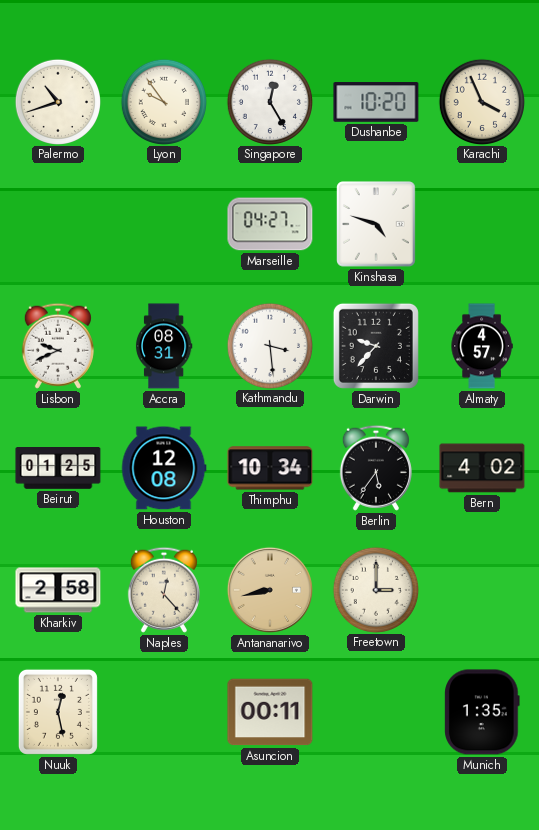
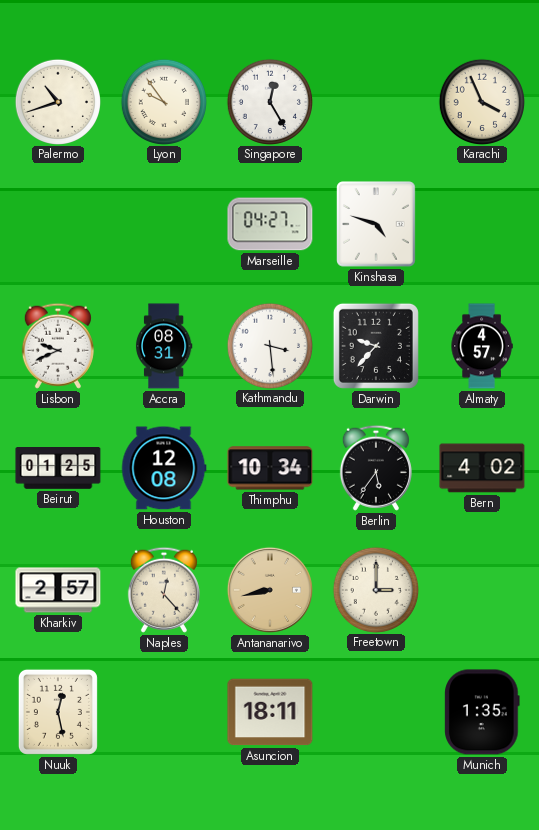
Dushanbe: 10:20 -> none
Kharkiv: 2:58 -> 2:57
Asuncion: 00:11 -> 18:11
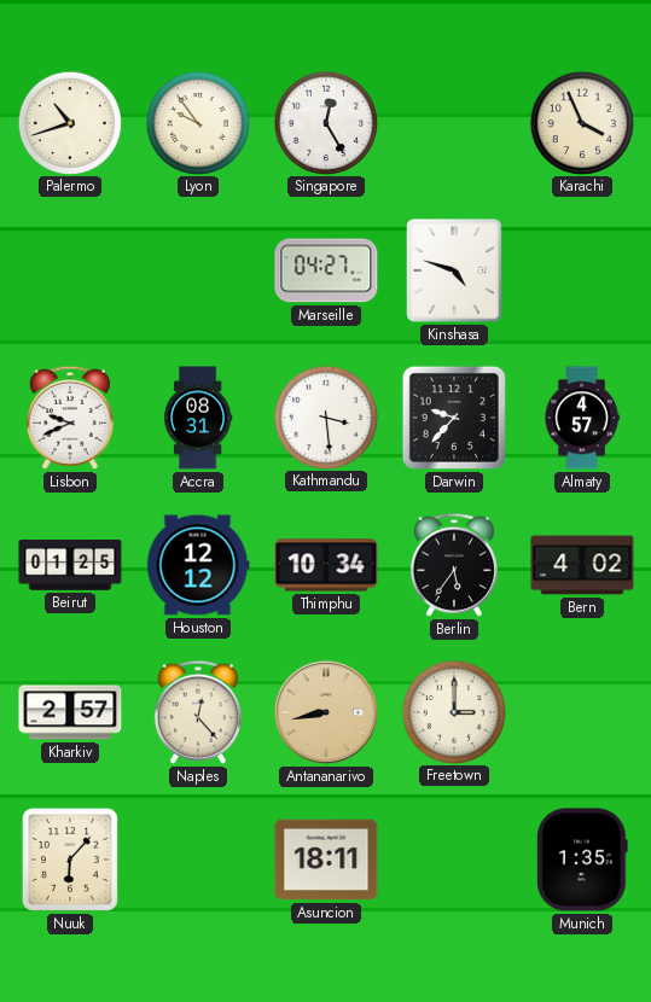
Houston: 12:08 -> 12:12
Nuuk: 12:28 -> 6:07
